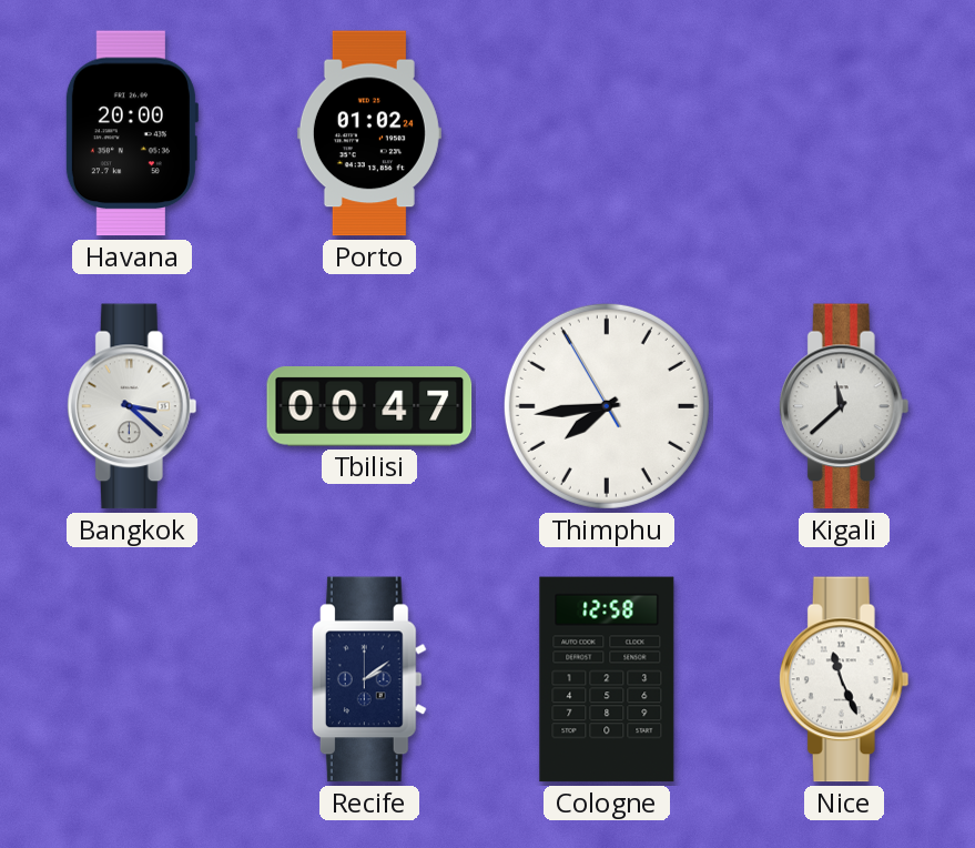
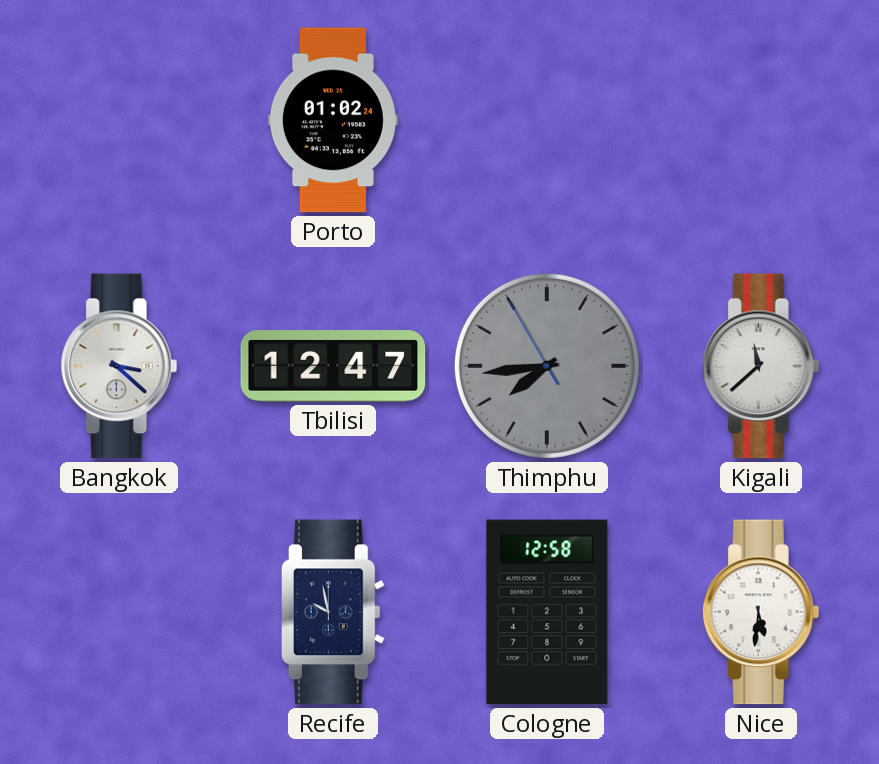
Havana: 20:00 -> none
Tbilisi: 00:47 -> 12:47
Thimphu dial: white -> grey
Recife: 2:09 -> 9:58
Nice: 11:26 -> 5:31
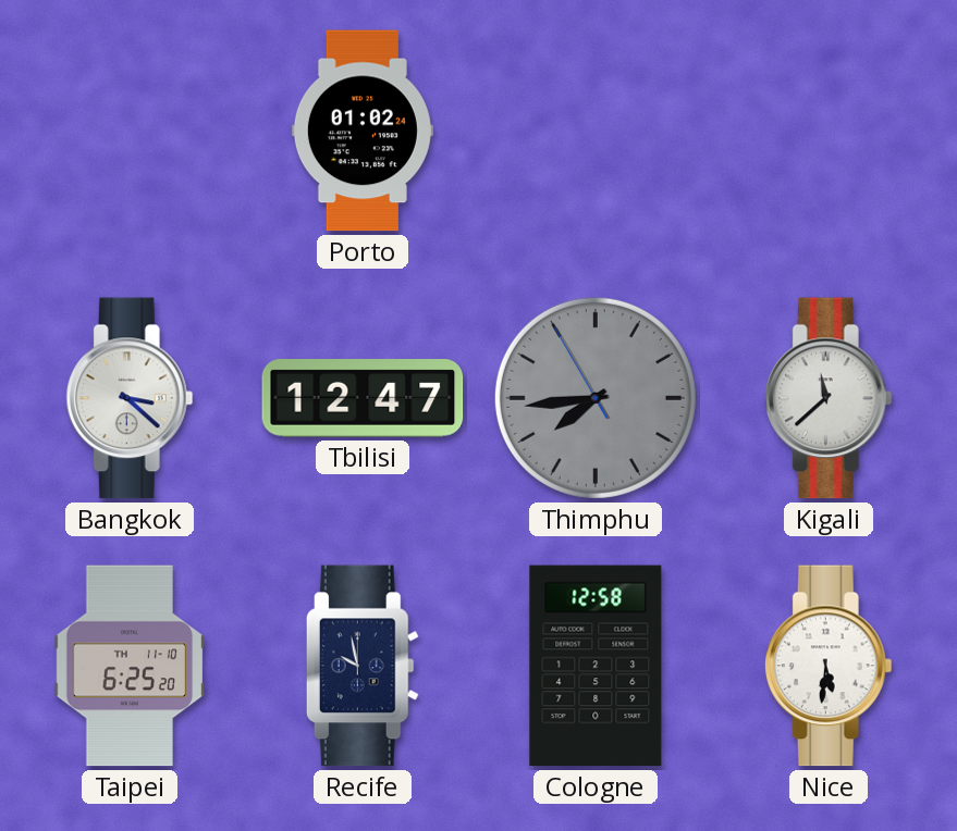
Taipei: none -> 6:25
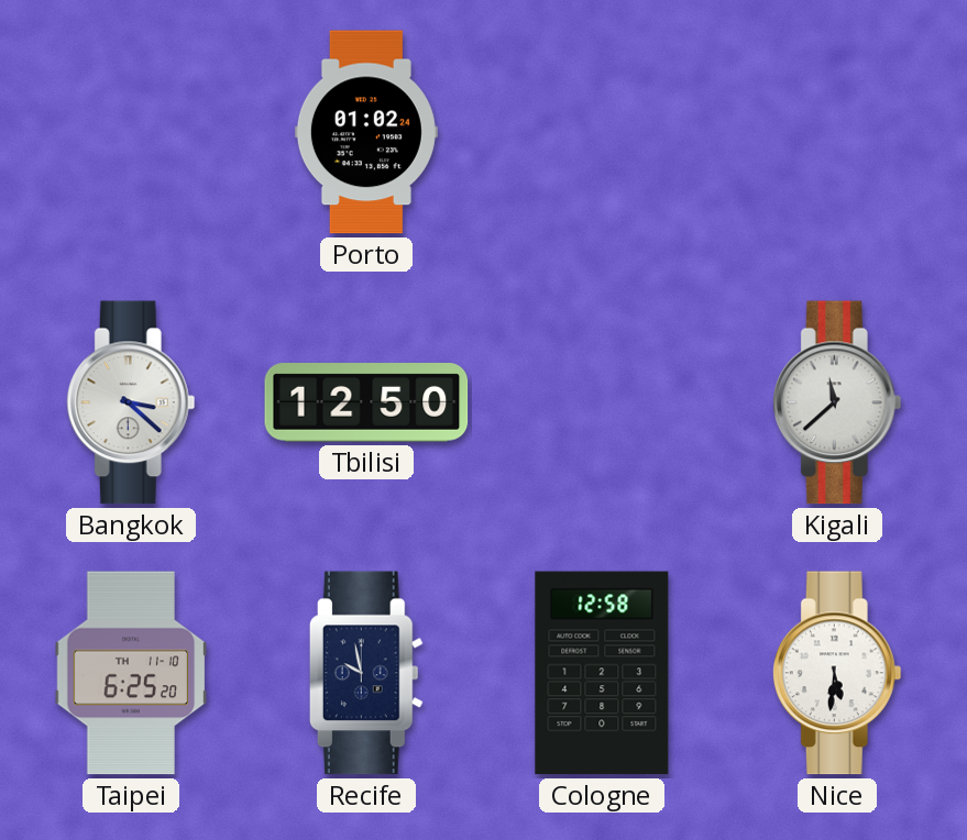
Tbilisi: 12:47 -> 12:50
Thimphu: 7:43 -> none
